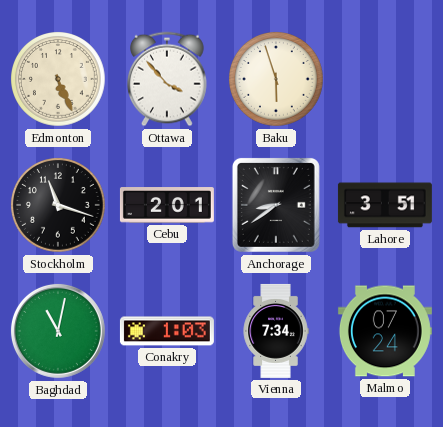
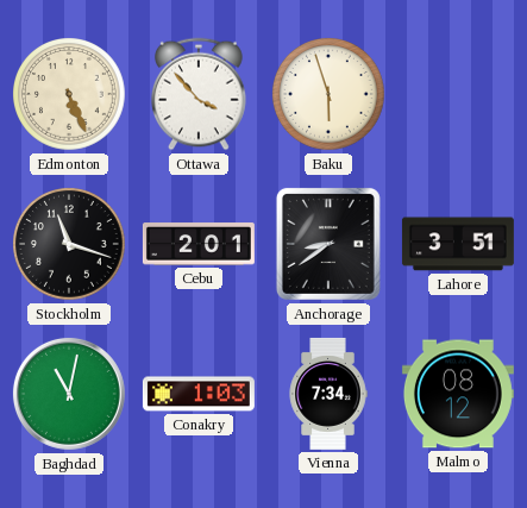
Malmo: 07:24 -> 08:12
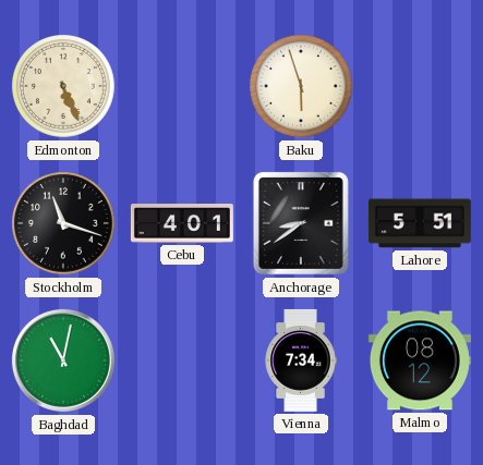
Ottawa: 3:53 -> none
Cebu: 2:01 -> 4:01
Lahore: 3:51 -> 5:51
Conakry: 1:03 -> none
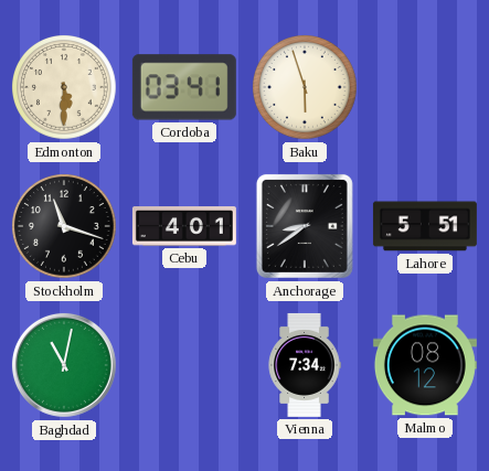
Edmonton: 5:26 -> 5:30
Cordoba: none -> 03:41
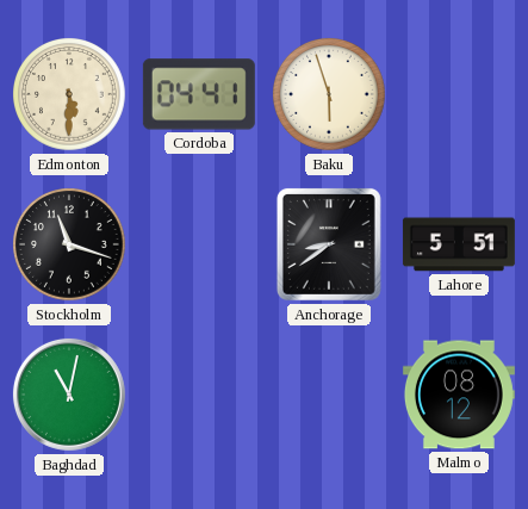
Cordoba: 03:41 -> 04:41
Cebu: 4:01 -> none
Vienna: 7:34 -> none
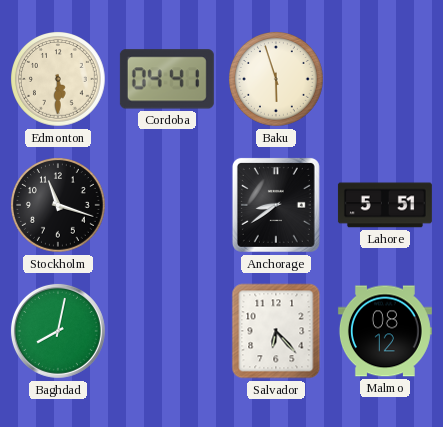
Baghdad: 11:02 -> 8:02
Salvador: none -> 6:23
